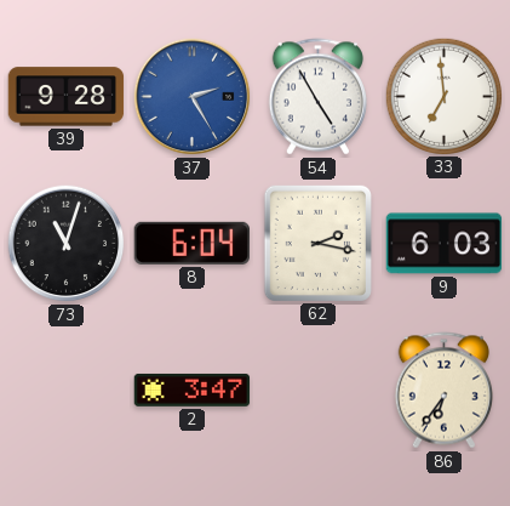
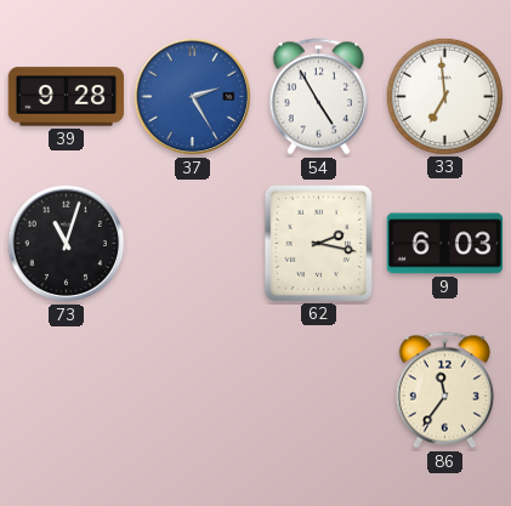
8: 6:04 -> none
2: 3:47 -> none
86: 6:36 -> 11:36
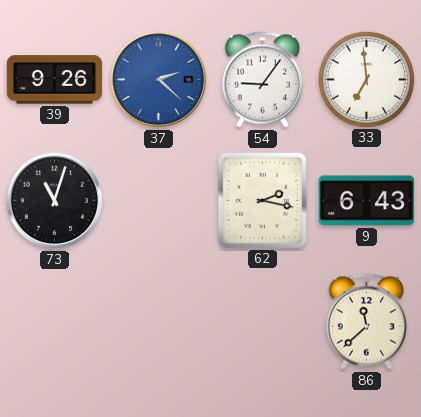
39: 9:28 -> 9:26
37: 2:25 -> 2:22
54: 4:55 -> 9:06
9: 6:03 -> 6:43
86: 11:36 -> 11:38
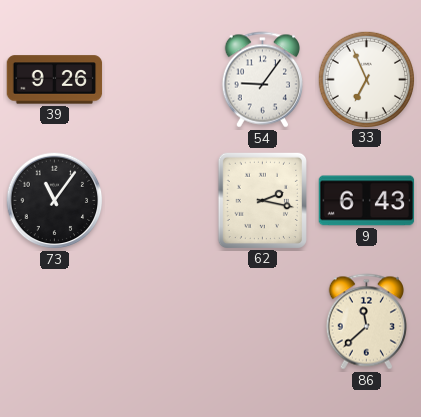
37: 2:22 -> none
33: 6:59 -> 6:56
73: 11:03 -> 11:06
